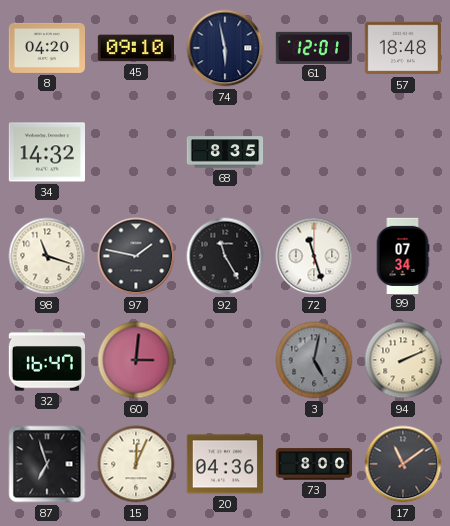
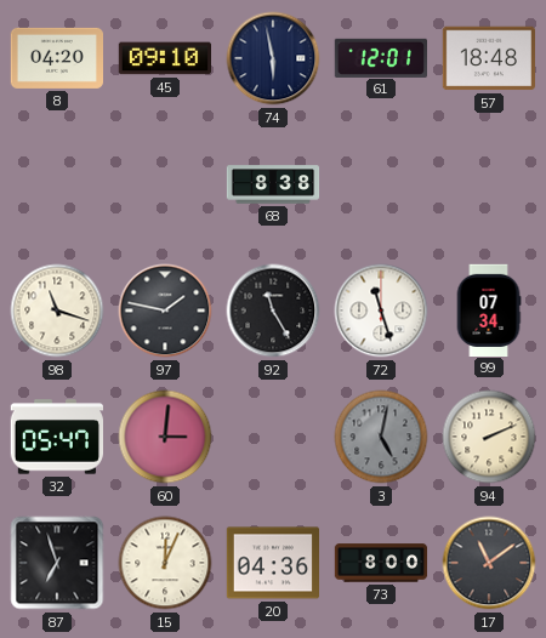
34: 14:32 -> none
68: 8:35 -> 8:38
32: 16:47 -> 05:47
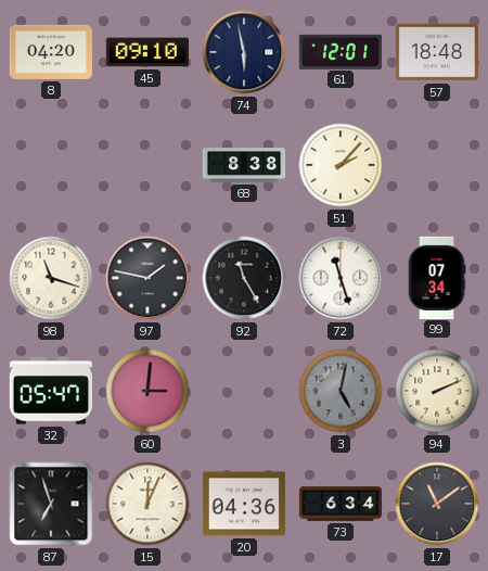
51: none -> 2:07
73: 8:00 -> 6:34
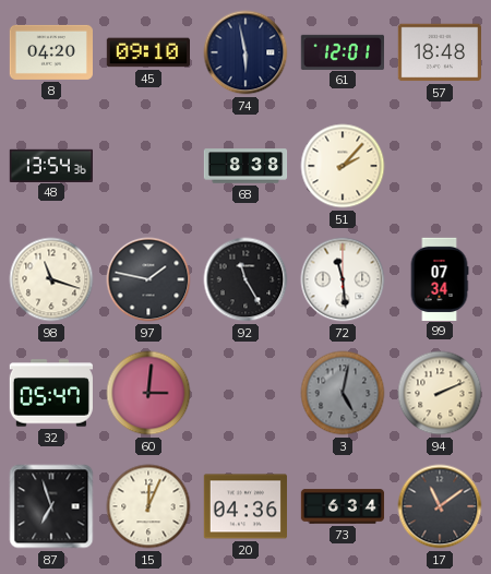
48: none -> 13:54
72: 11:27 -> 11:29
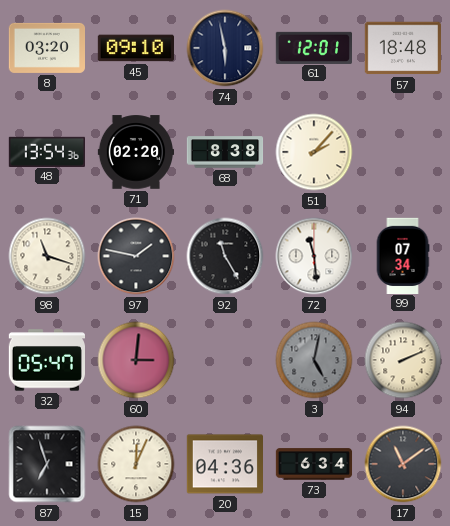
8: 04:20 -> 03:20
71: none -> 02:20
